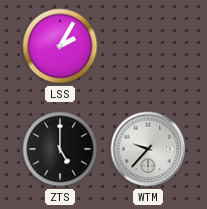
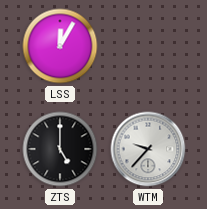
LSS: 2:05 -> 12:05
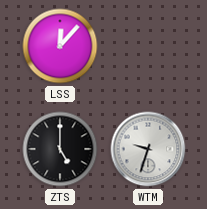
LSS: 12:05 -> 12:07
WTM: 9:37 -> 9:33
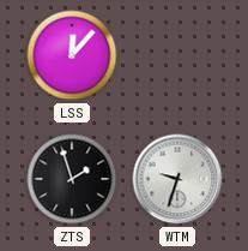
ZTS: 5:00 -> 1:57
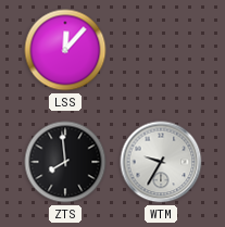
ZTS: 1:57 -> 7:59
WTM: 9:33 -> 9:35
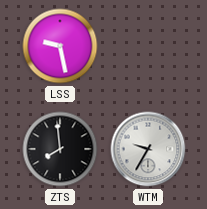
LSS: 12:07 -> 9:28
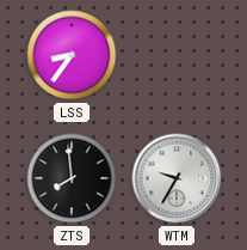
LSS: 9:28 -> 8:36
